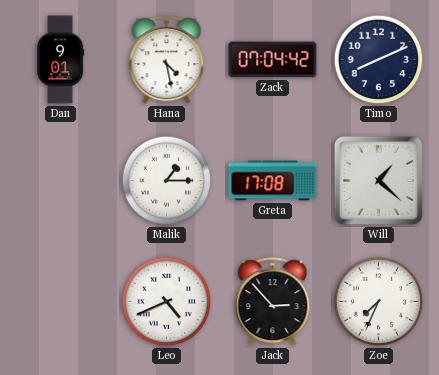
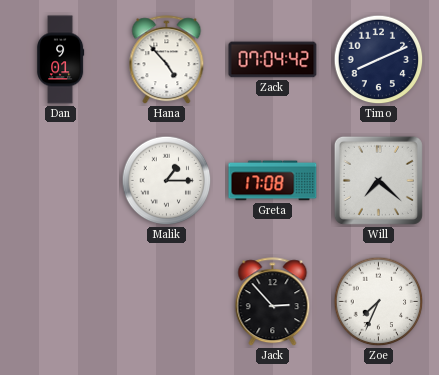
Hana: 4:28 -> 4:53
Will: 1:22 -> 7:22
Leo: 4:41 -> none
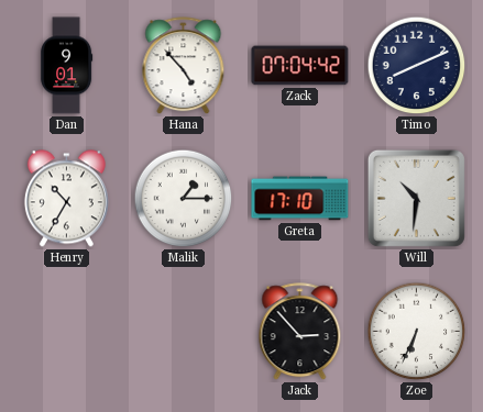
Henry: none -> 10:35
Greta: 17:08 -> 17:10
Will: 7:22 -> 10:31
Zoe: 7:34 -> 6:34
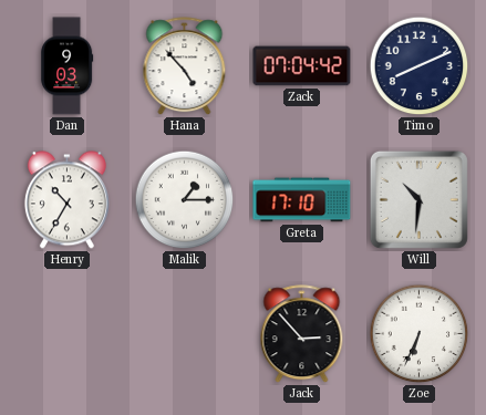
Dan: 9:01 -> 9:03
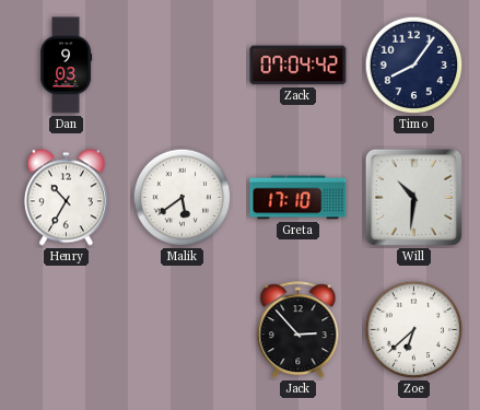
Hana: 4:53 -> none
Timo: 8:11 -> 8:06
Malik: 1:15 -> 5:39
Zoe: 6:34 -> 6:38
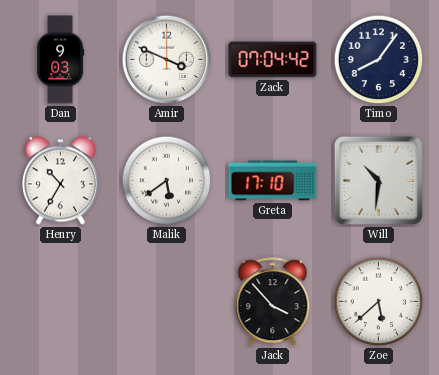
Amir: none -> 3:49
Jack: 2:53 -> 3:53
Zoe: 6:38 -> 5:38
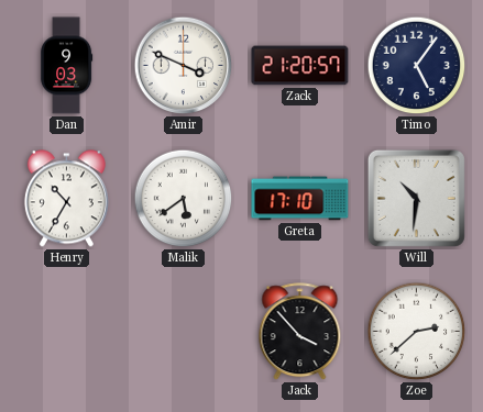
Zack: 07:04 -> 21:20
Timo: 8:06 -> 5:06
Zoe: 5:38 -> 2:38
